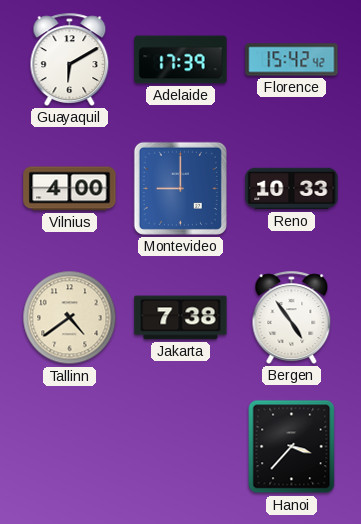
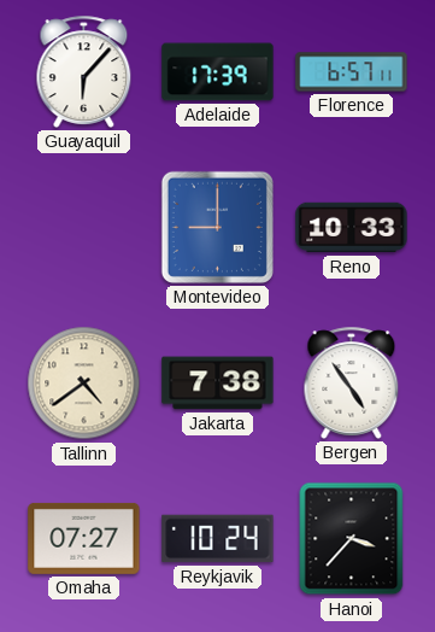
Guayaquil: 6:10 -> 6:07
Florence: 15:42 -> 6:57
Vilnius: 4:00 -> none
Omaha: none -> 07:27
Reykjavik: none -> 10:24
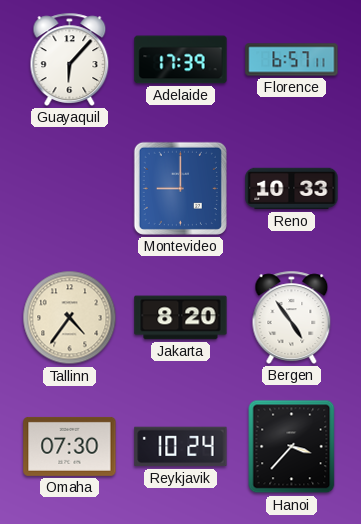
Tallinn: 4:39 -> 4:36
Jakarta: 7:38 -> 8:20
Omaha: 07:27 -> 07:30
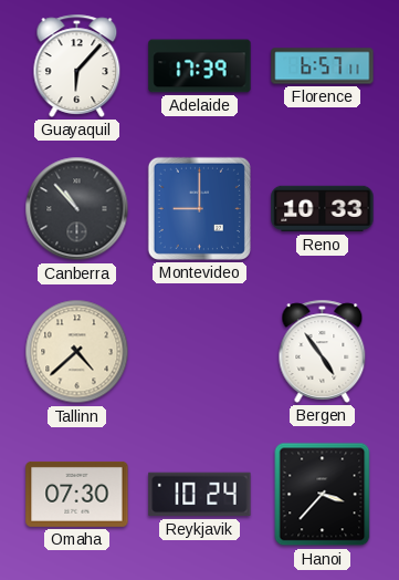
Canberra: none -> 10:53
Tallinn: 4:36 -> 4:38
Jakarta: 8:20 -> none
